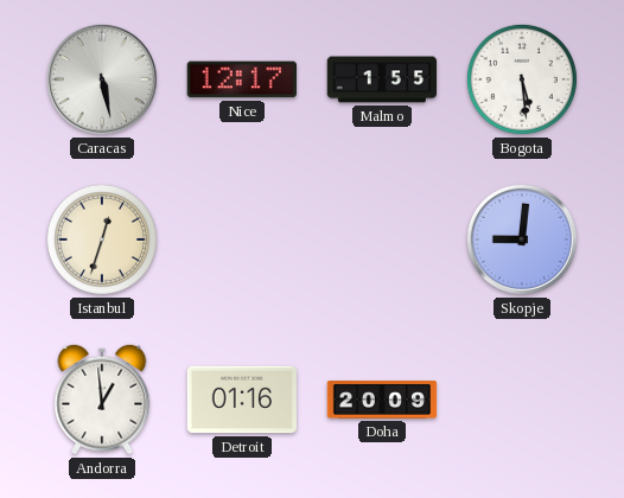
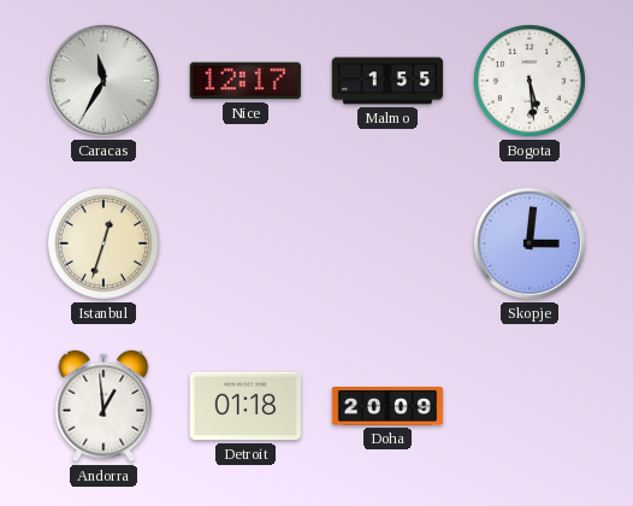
Caracas: 5:28 -> 11:35
Skopje: 9:01 -> 3:01
Detroit: 01:16 -> 01:18
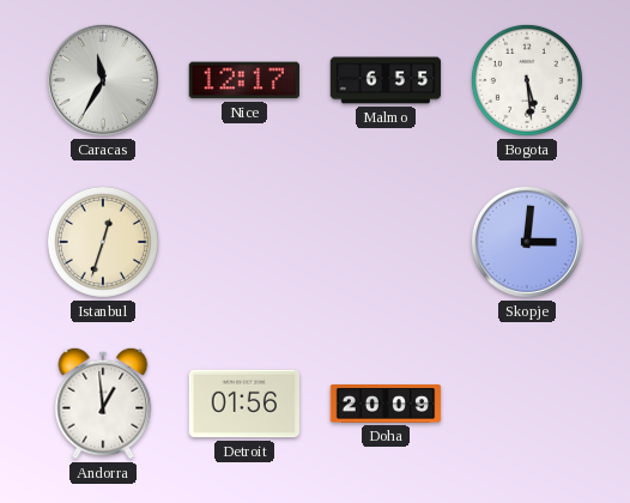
Malmo: 1:55 -> 6:55
Detroit: 01:18 -> 01:56
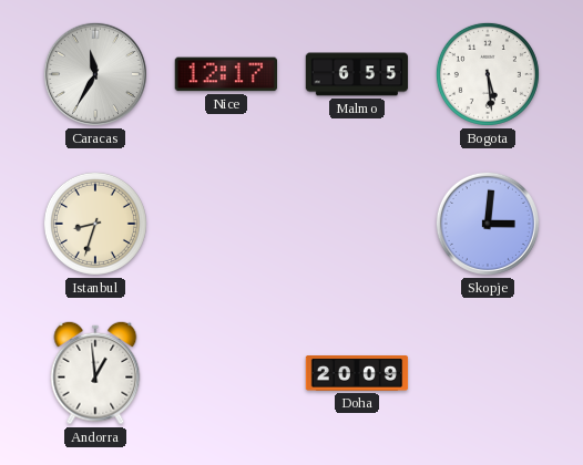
Istanbul: 12:33 -> 8:33
Detroit: 01:56 -> none
